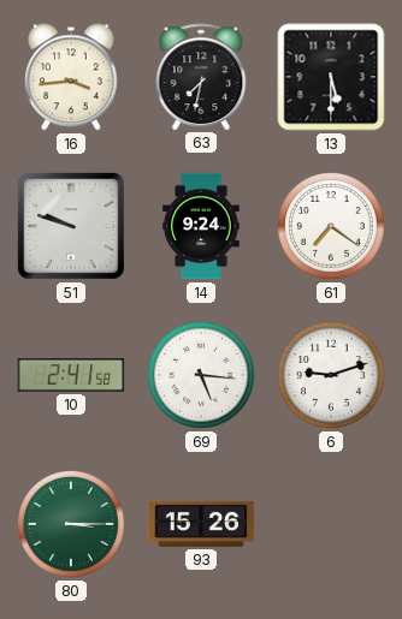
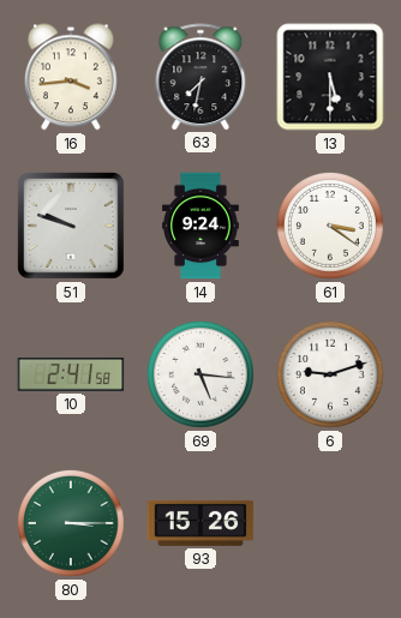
61: 7:21 -> 3:21
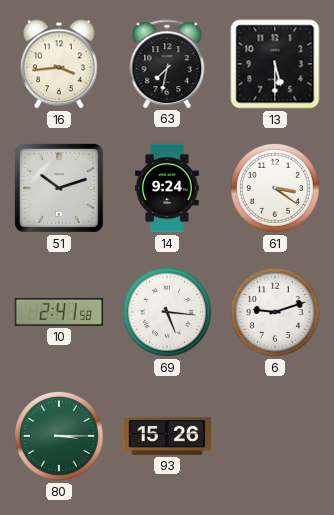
51: 9:48 -> 10:12
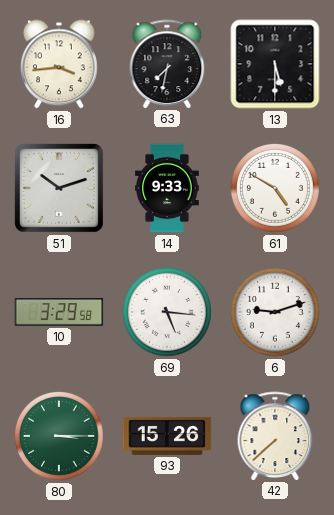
14: 9:24 -> 9:33
61: 3:21 -> 4:50
10: 2:41 -> 3:29
42: none -> 7:38
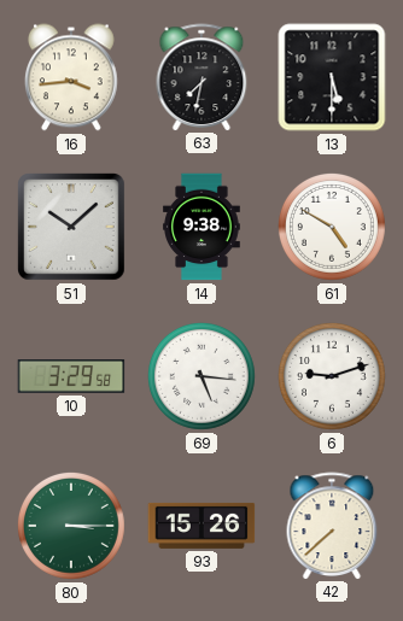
51: 10:12 -> 10:08
14: 9:33 -> 9:38
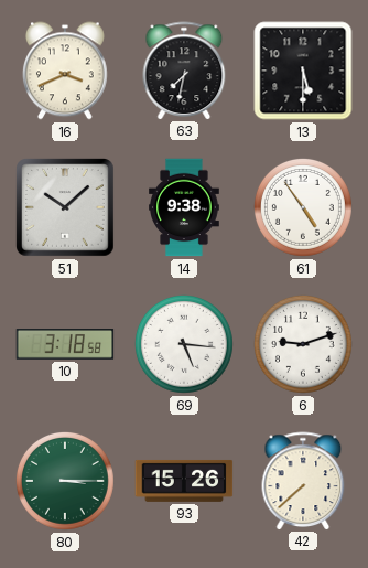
16: 3:44 -> 3:41
61: 4:50 -> 4:54
10: 3:29 -> 3:18
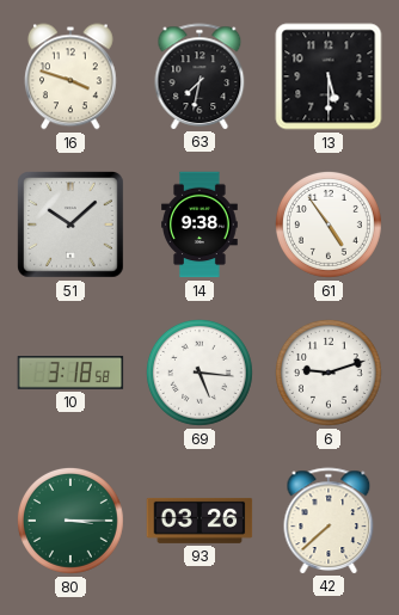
16: 3:41 -> 3:48
93: 15:26 -> 03:26
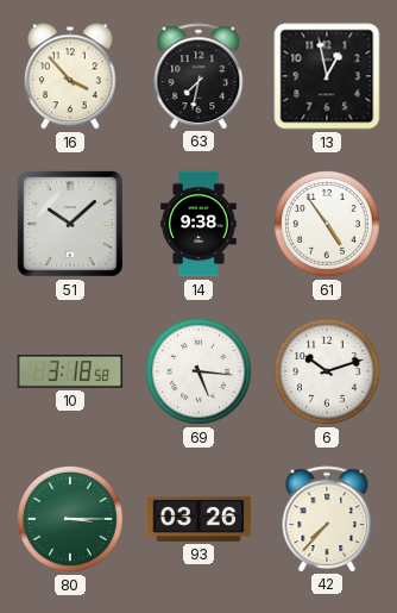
16: 3:48 -> 3:53
13: 5:30 -> 12:58
6: 9:12 -> 10:12
42: 7:38 -> 7:37
